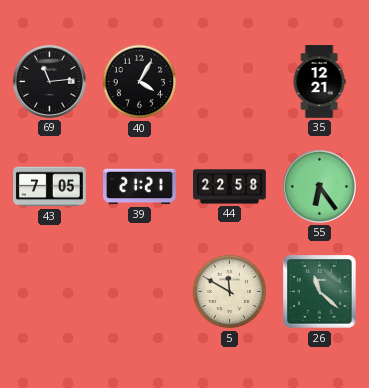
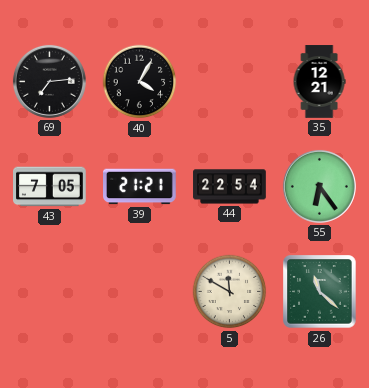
69: 11:14 -> 7:14
44: 22:58 -> 22:54
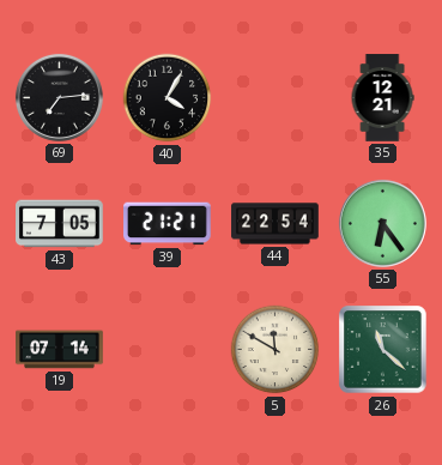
19: none -> 07:14
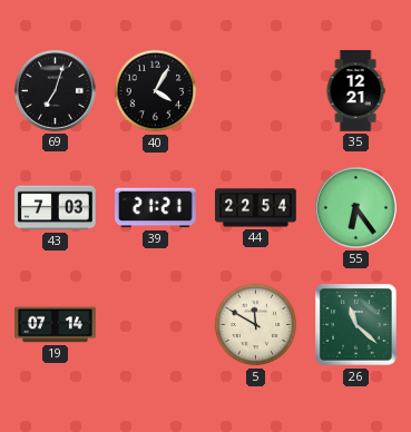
69: 7:14 -> 7:03
43: 7:05 -> 7:03
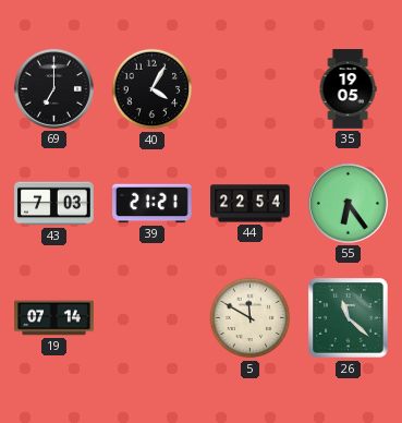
69: 7:03 -> 7:00
35: 12:21 -> 19:05
